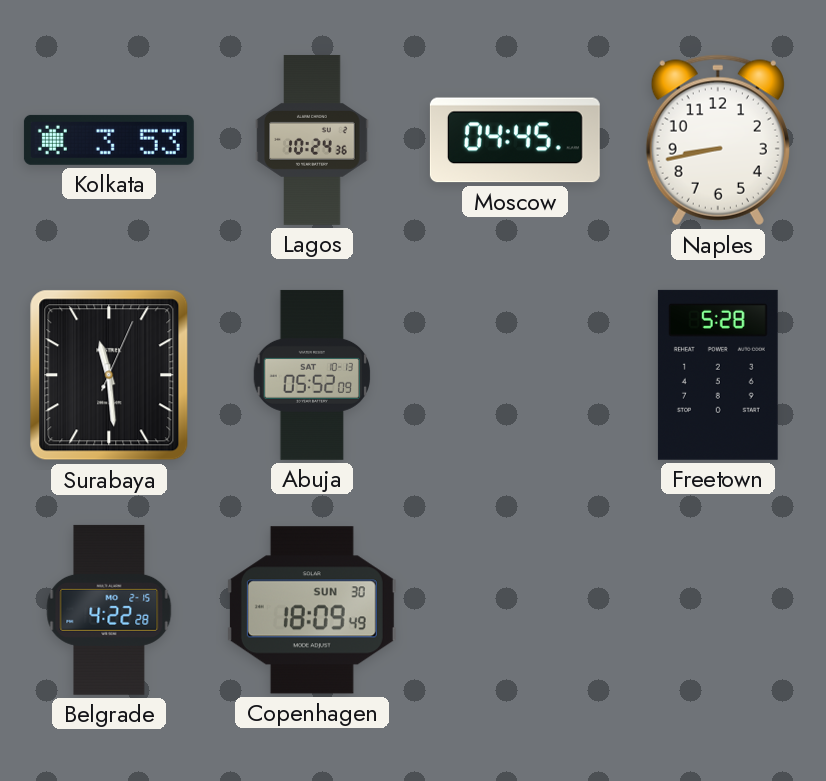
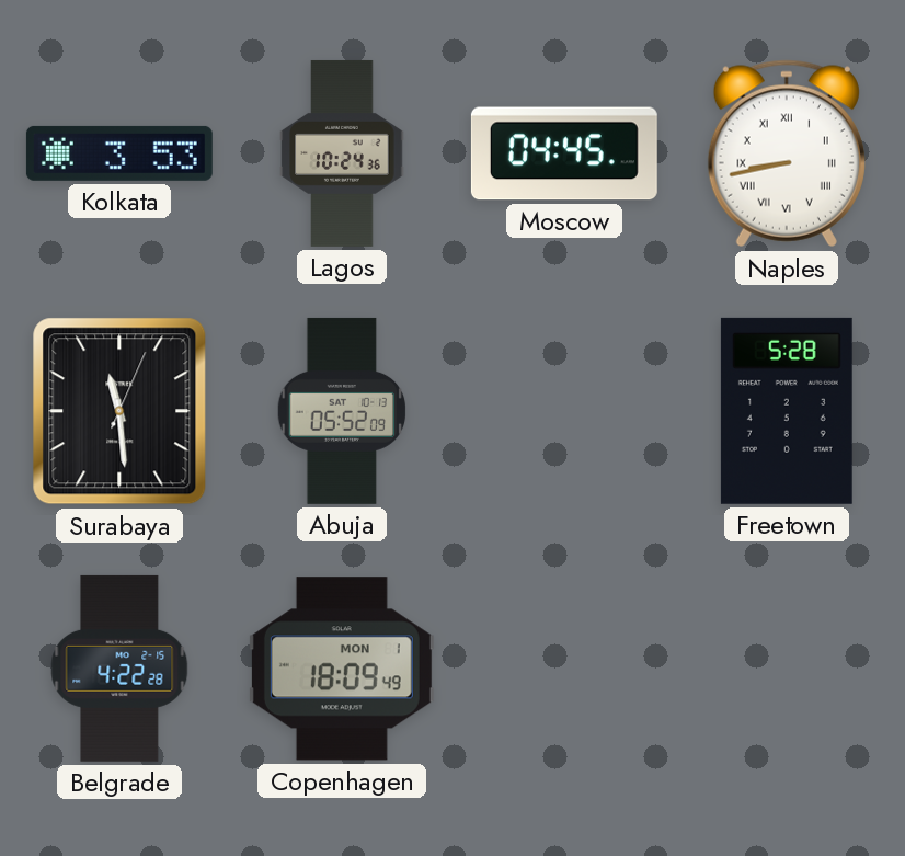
Naples numerals: Arabic -> Roman
Copenhagen date: SUN 30 -> MON 1
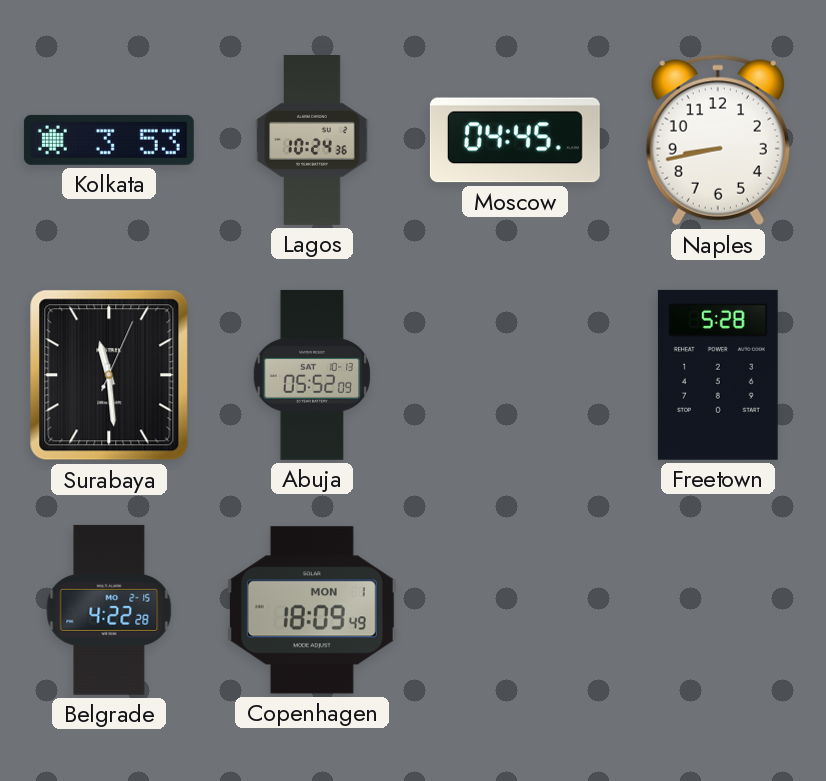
Naples numerals: Roman -> Arabic
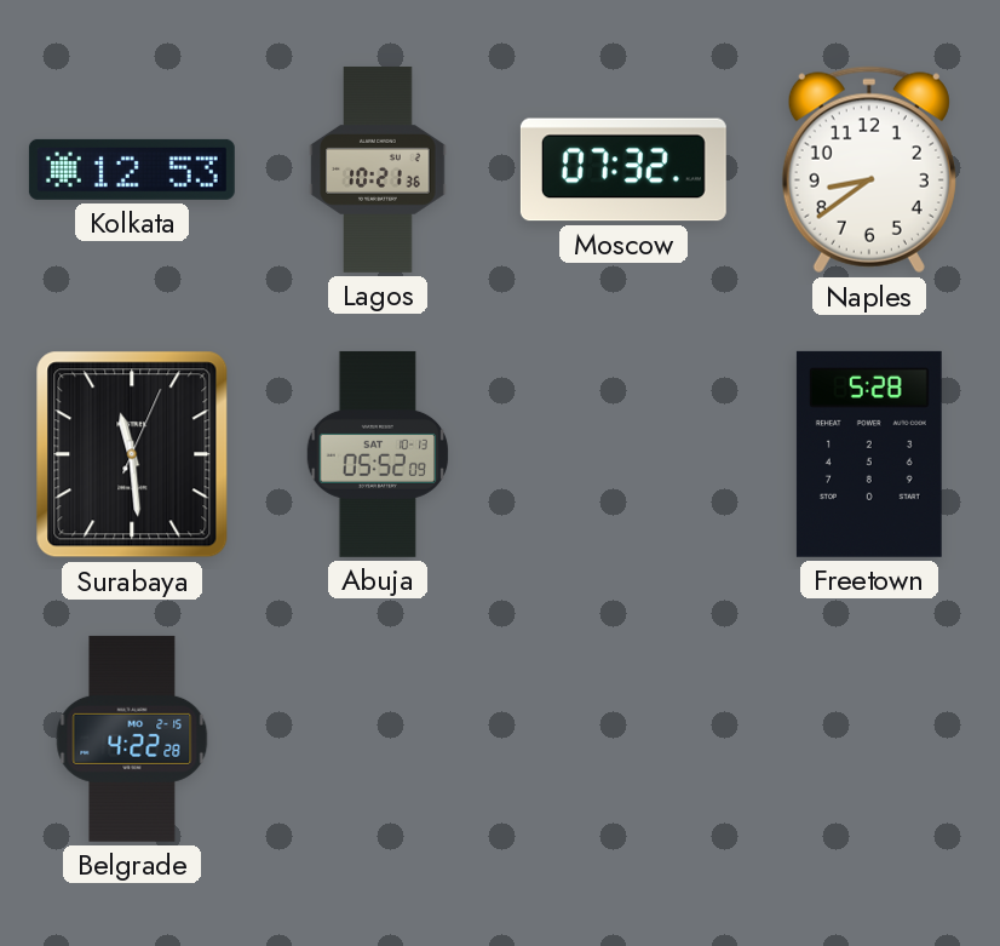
Kolkata: 3:53 -> 12:53
Lagos: 10:24 -> 10:21
Moscow: 04:45 -> 07:32
Naples: 8:43 -> 8:39
Copenhagen: 18:09 -> none
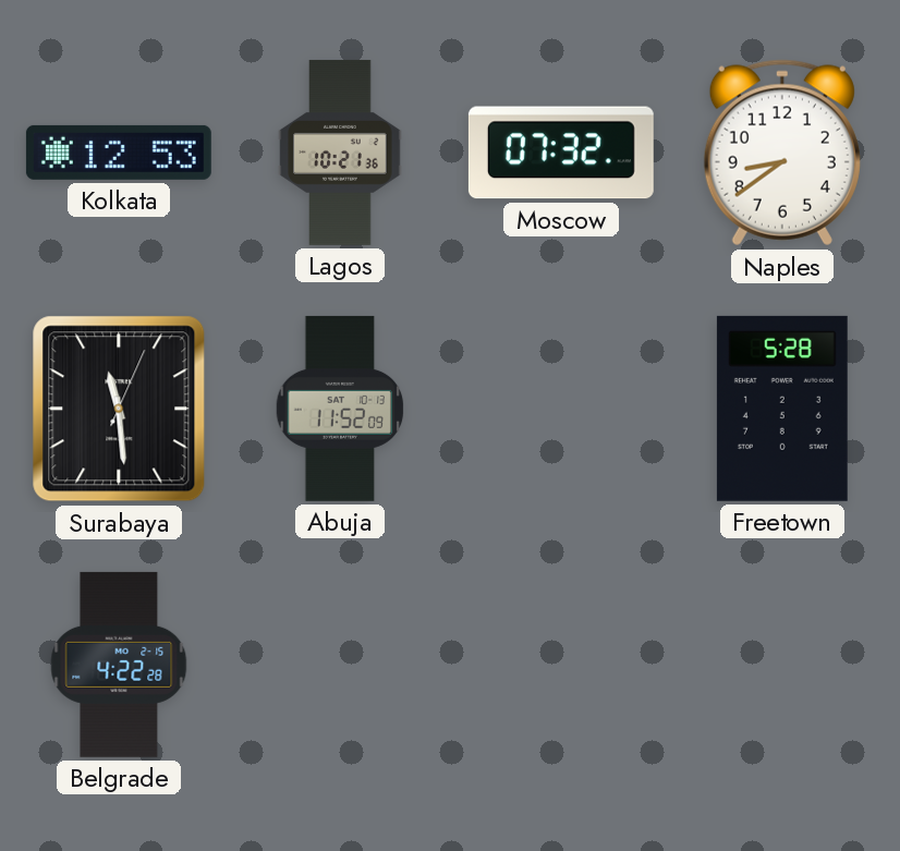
Abuja: 05:52 -> 11:52
